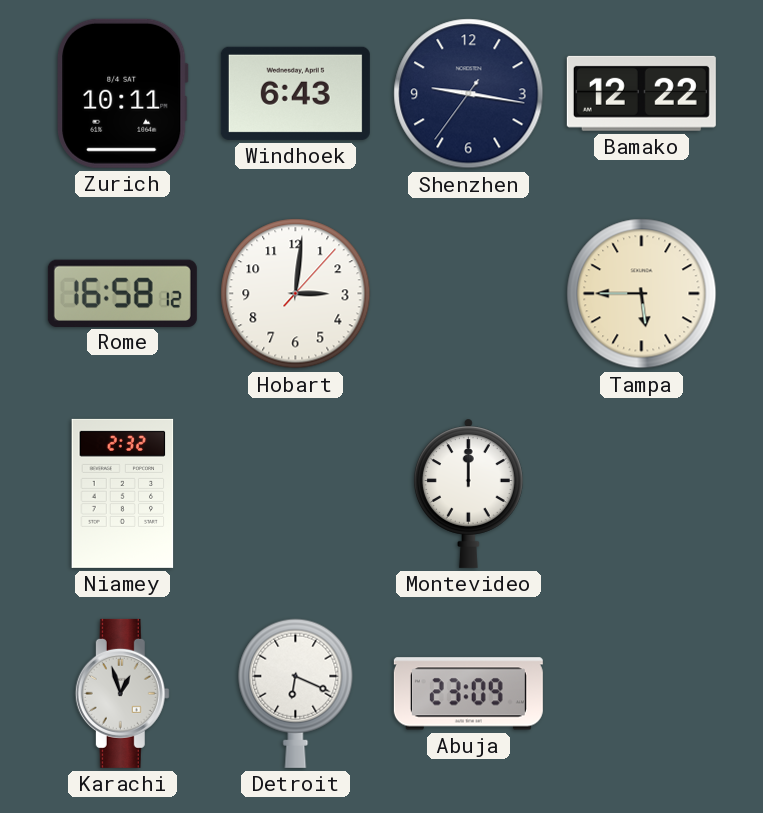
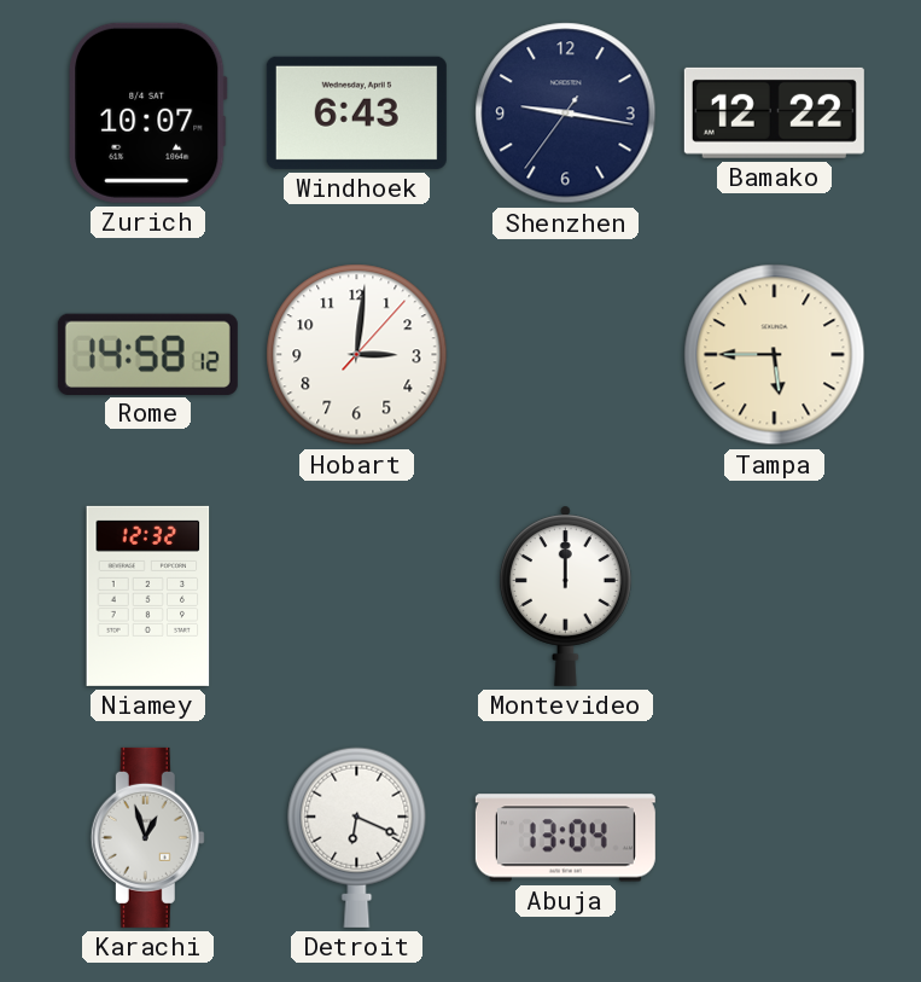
Zurich: 10:11 -> 10:07
Rome: 16:58 -> 14:58
Niamey: 2:32 -> 12:32
Abuja: 23:09 -> 13:04
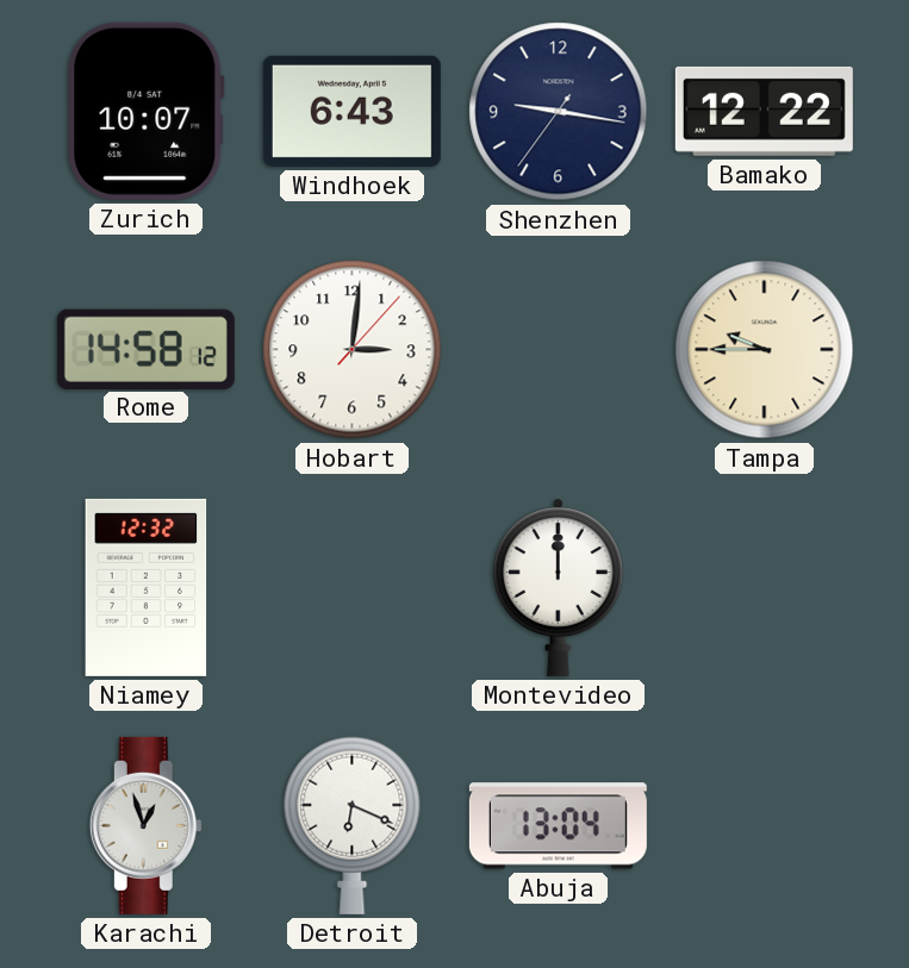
Tampa: 5:45 -> 9:45
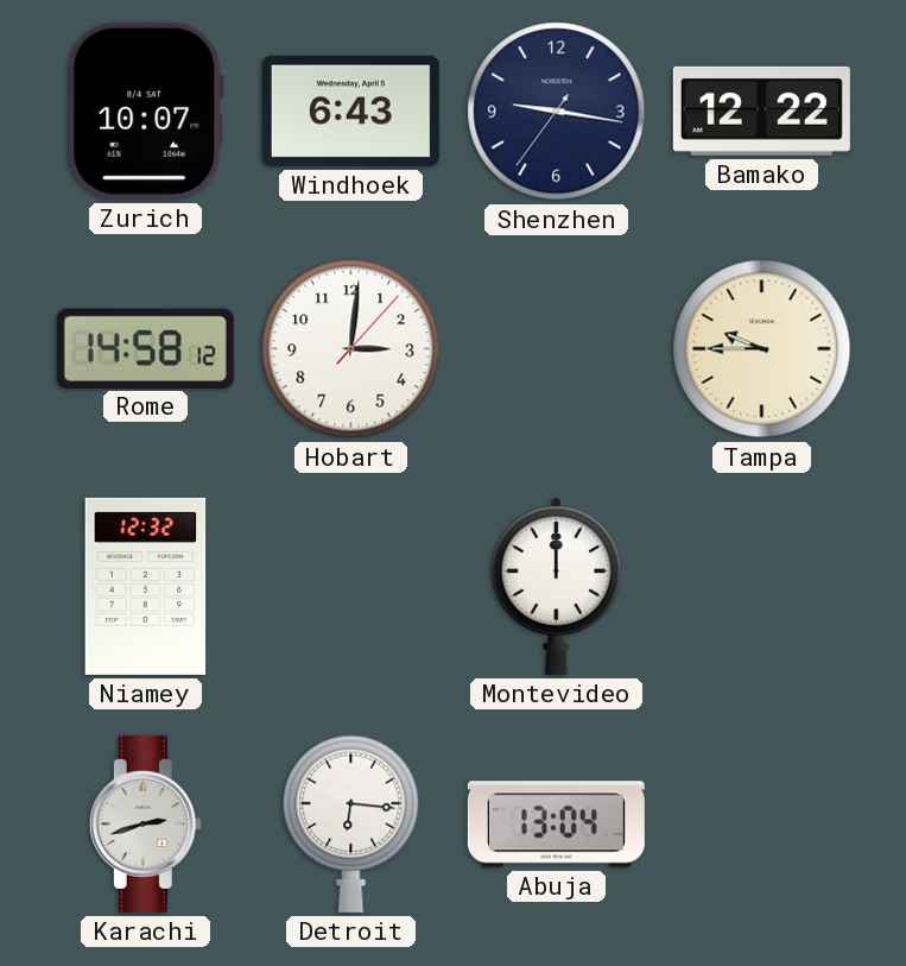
Karachi: 12:57 -> 2:42
Detroit: 6:19 -> 6:16
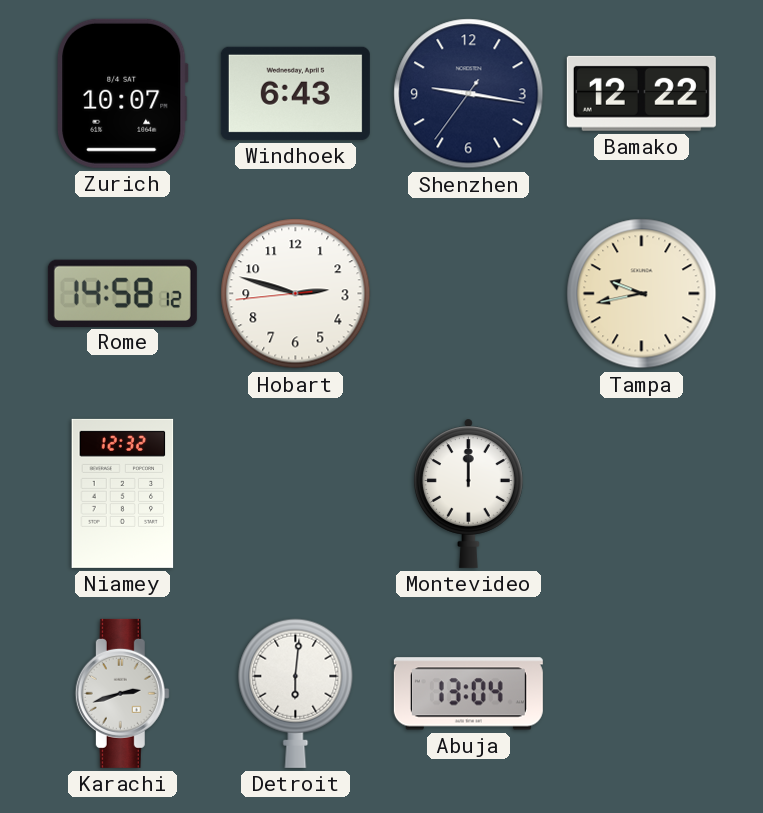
Hobart: 3:01 -> 2:47
Tampa: 9:45 -> 9:43
Detroit: 6:16 -> 6:01
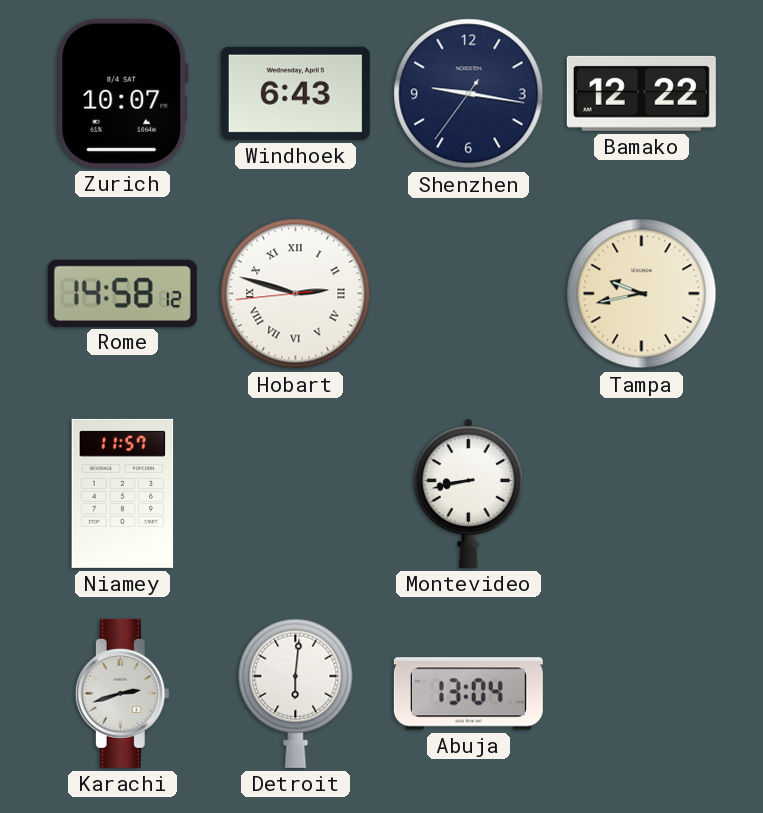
Hobart numerals: Arabic -> Roman
Niamey: 12:32 -> 11:57
Montevideo: 12:00 -> 8:43
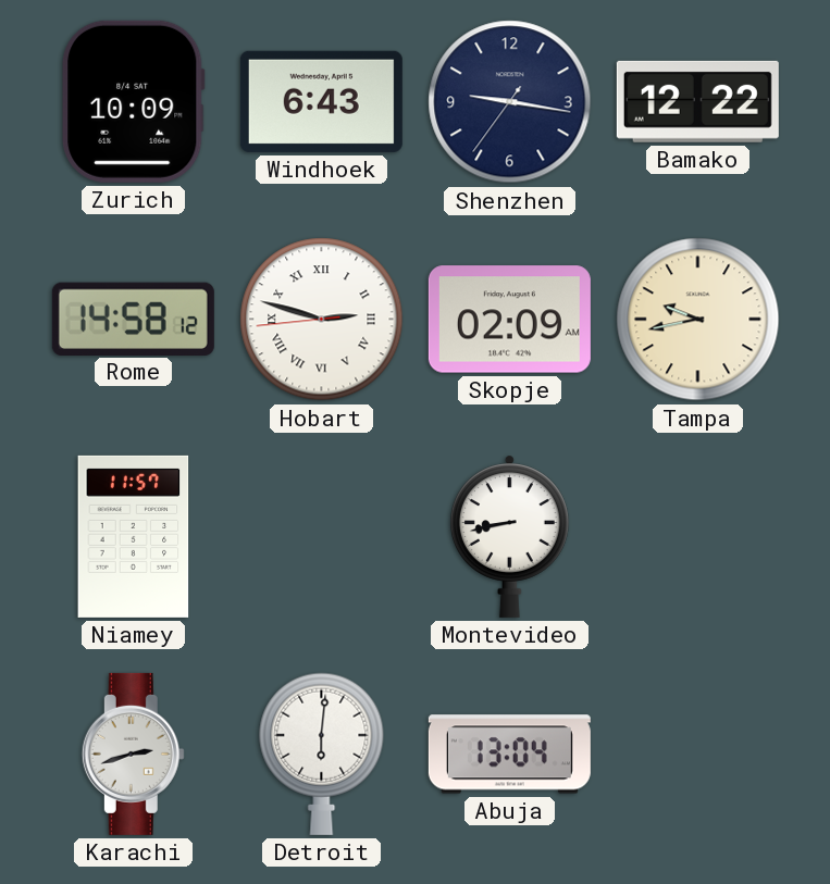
Zurich: 10:07 -> 10:09
Skopje: none -> 02:09
